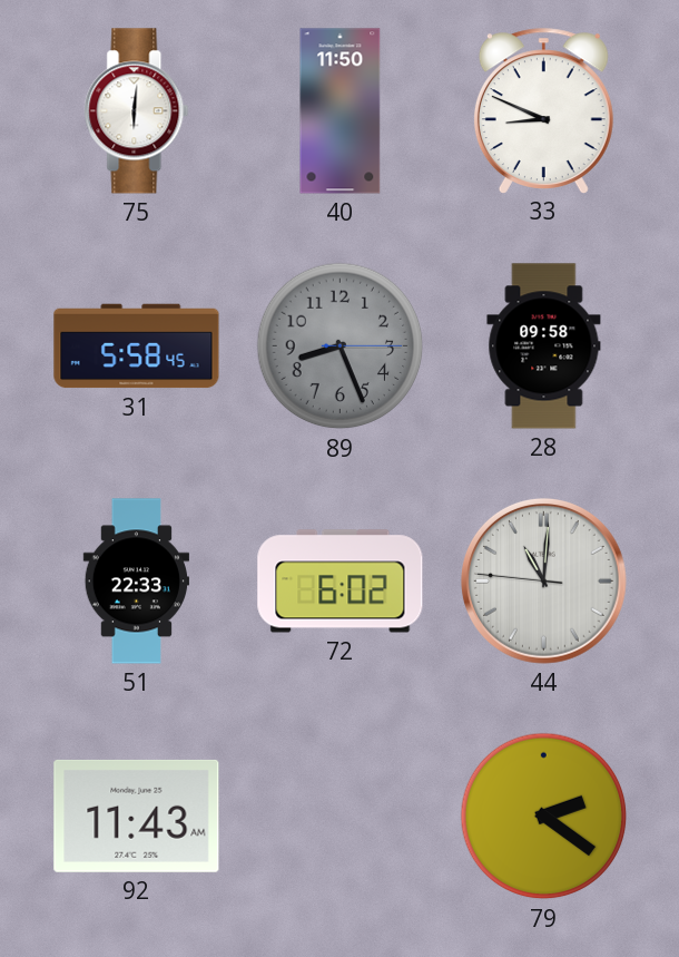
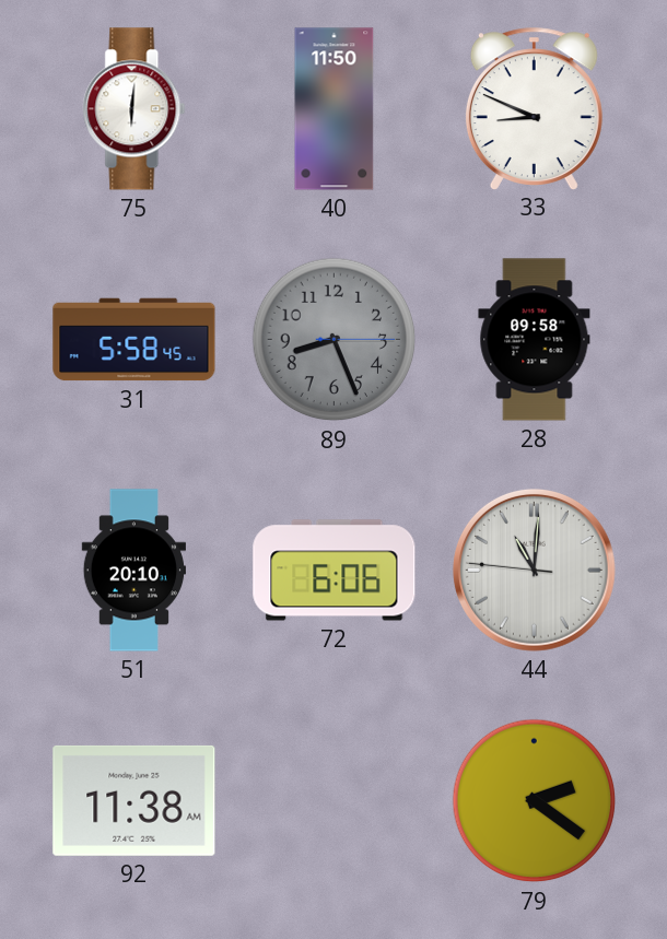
51: 22:33 -> 20:10
72: 6:02 -> 6:06
92: 11:43 -> 11:38
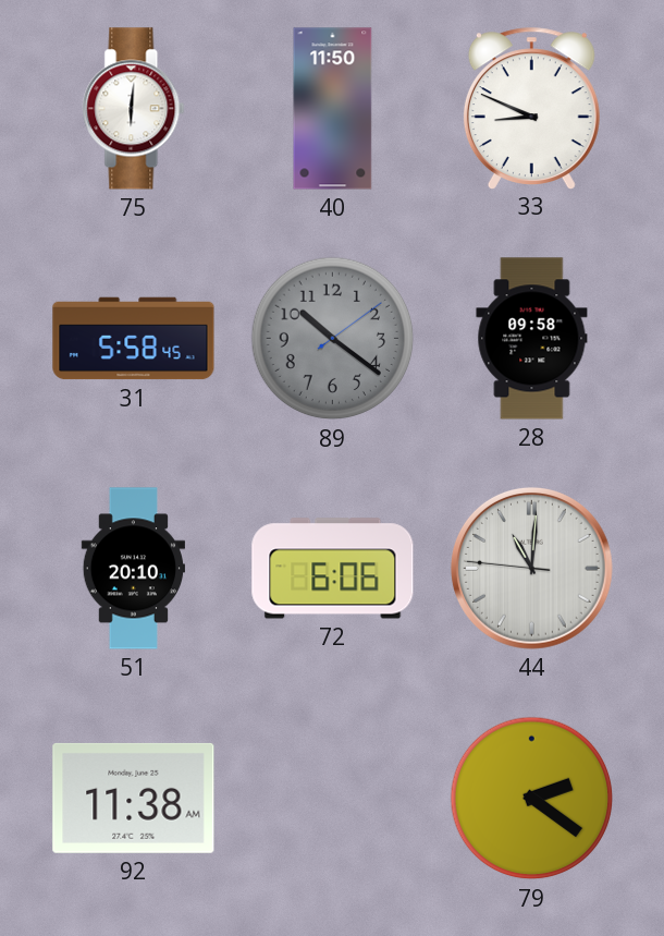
89: 8:26 -> 10:21
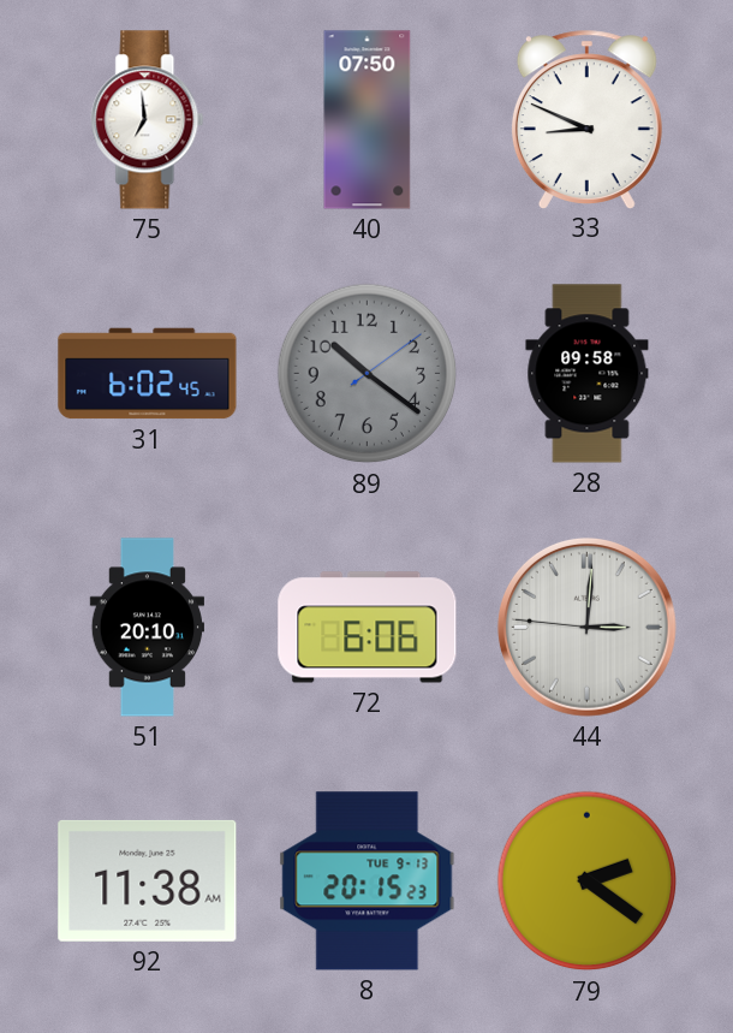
75: 6:01 -> 6:59
40: 11:50 -> 07:50
31: 5:58 -> 6:02
44: 11:00 -> 3:00
8: none -> 20:15
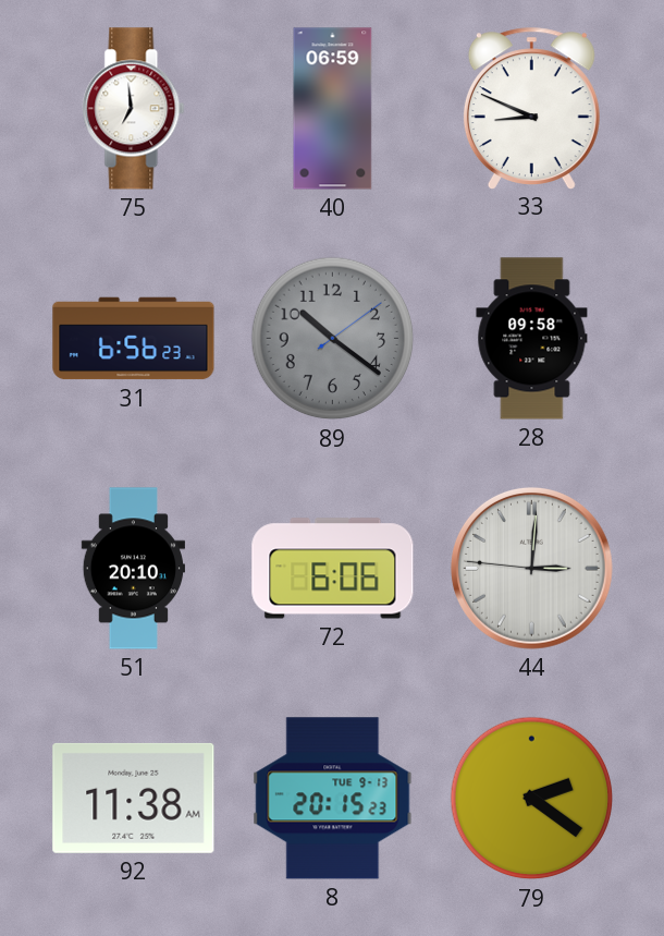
40: 07:50 -> 06:59
31: 6:02 -> 6:56
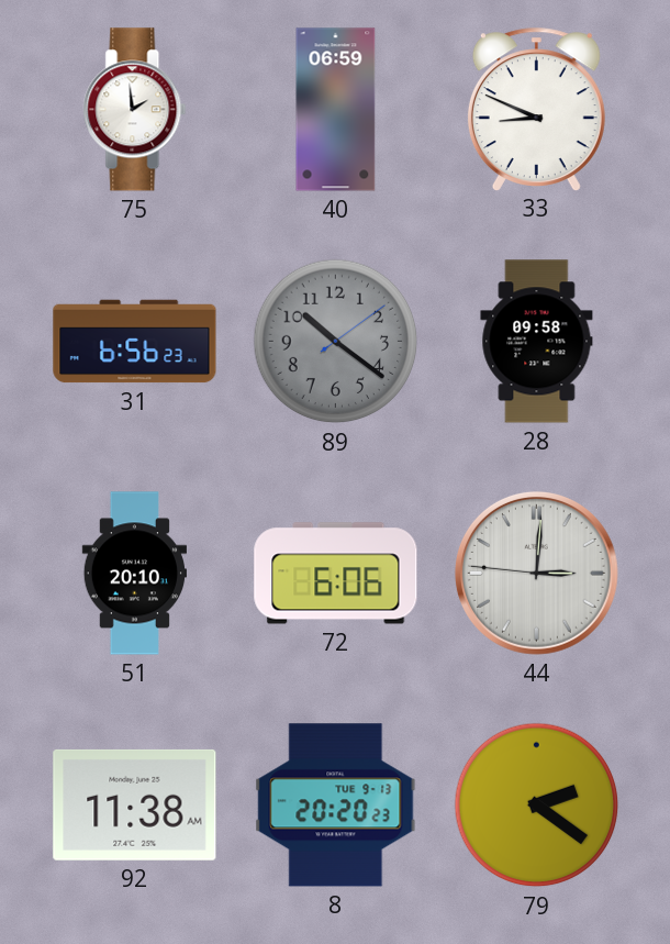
75: 6:59 -> 1:59
8: 20:15 -> 20:20
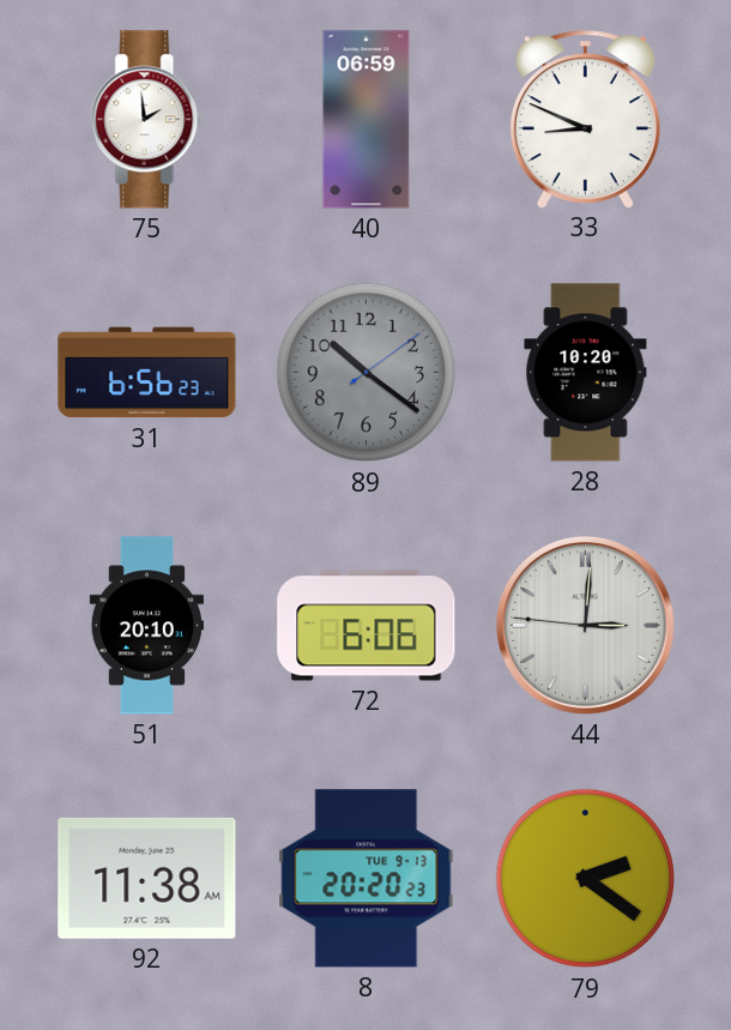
28: 09:58 -> 10:20
